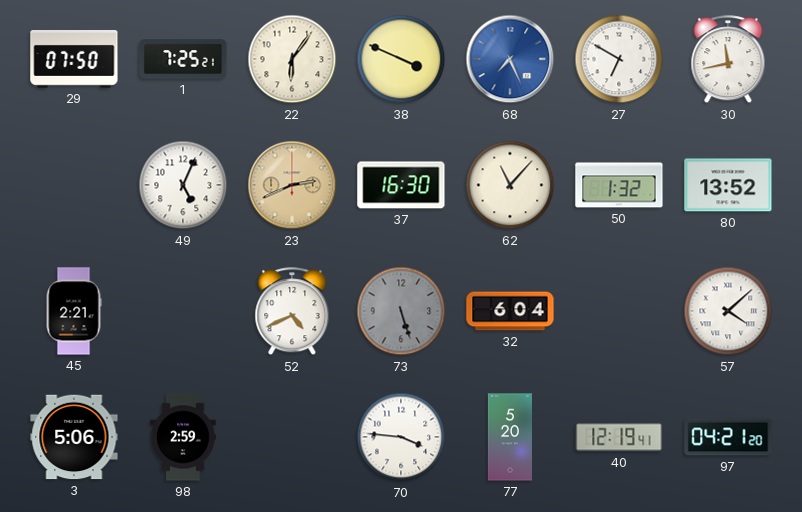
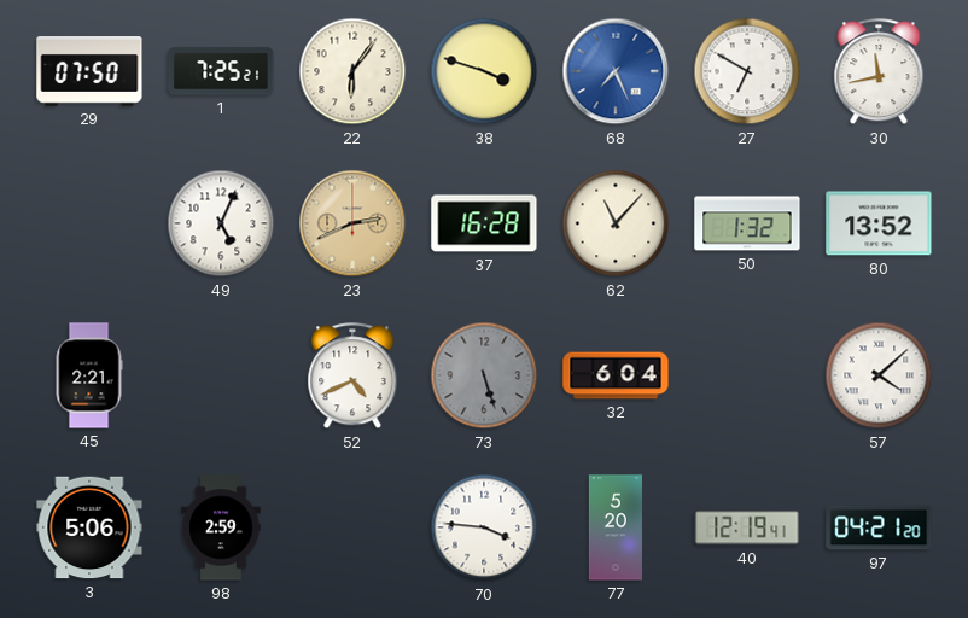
38: 3:49 -> 3:48
37: 16:30 -> 16:28
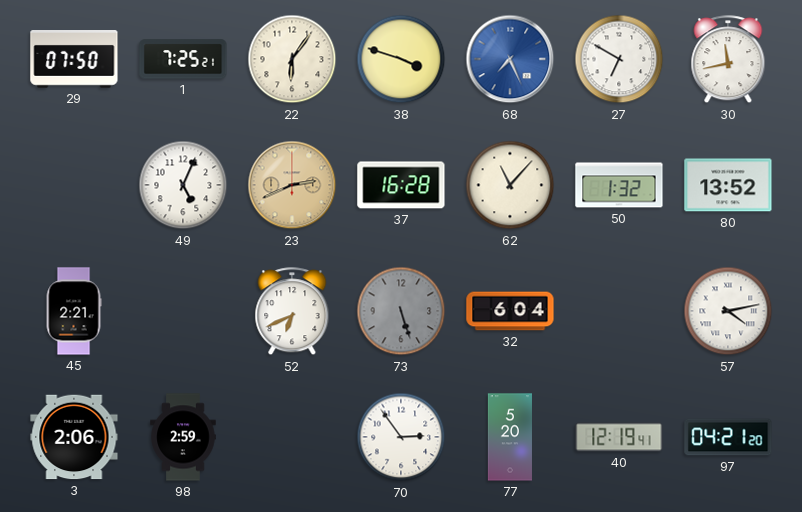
52: 4:41 -> 6:41
57: 4:08 -> 4:13
3: 5:06 -> 2:06
70: 3:46 -> 2:54
